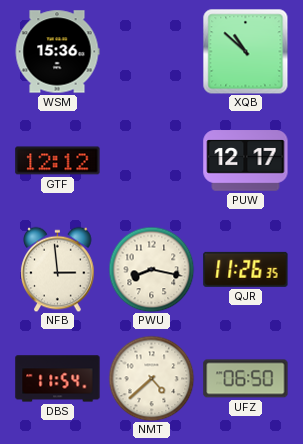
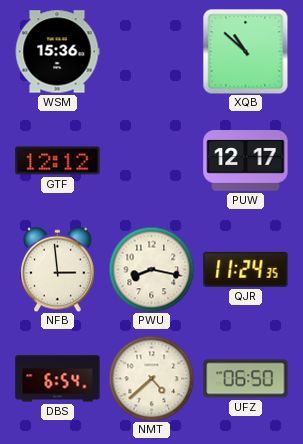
QJR: 11:26 -> 11:24
DBS: 11:54 -> 6:54
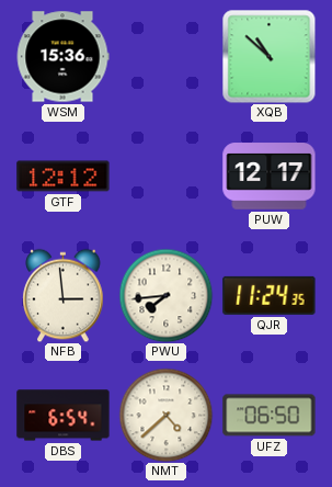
PWU: 8:17 -> 7:44
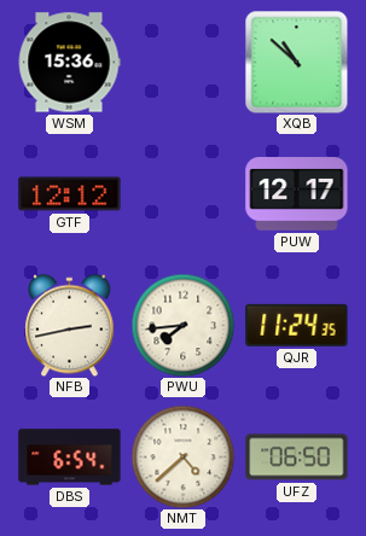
NFB: 2:59 -> 2:43
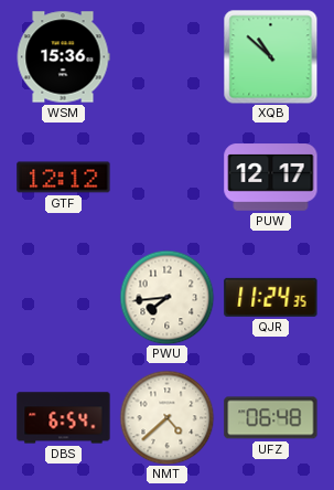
NFB: 2:43 -> none
UFZ: 06:50 -> 06:48
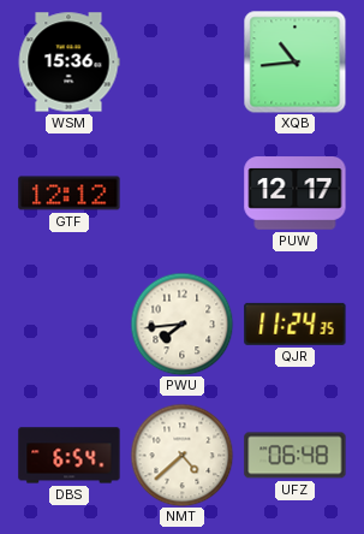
XQB: 10:52 -> 10:44
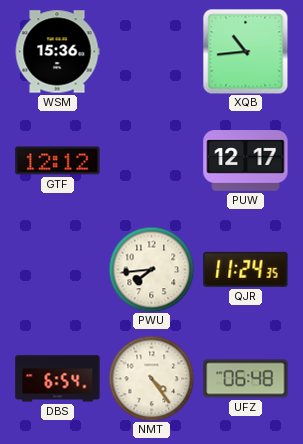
NMT: 4:38 -> 4:24
